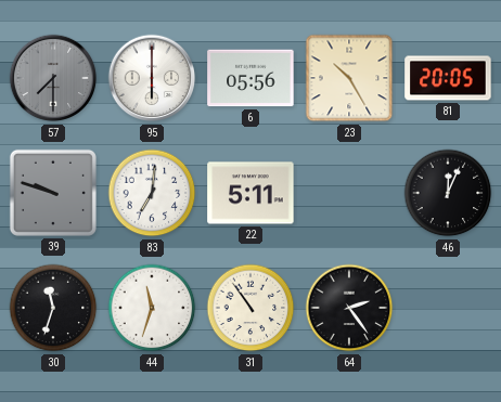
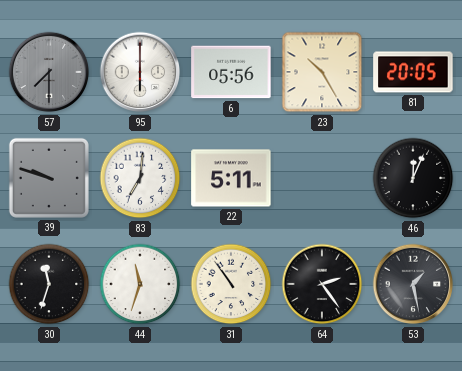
53: none -> 1:28
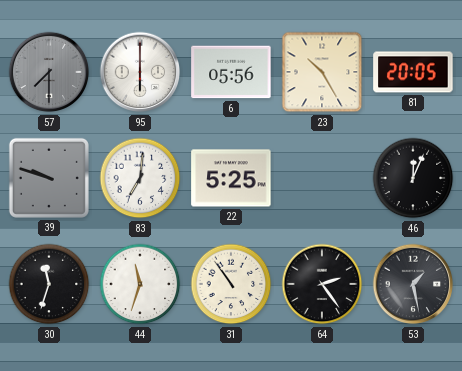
22: 5:11 -> 5:25
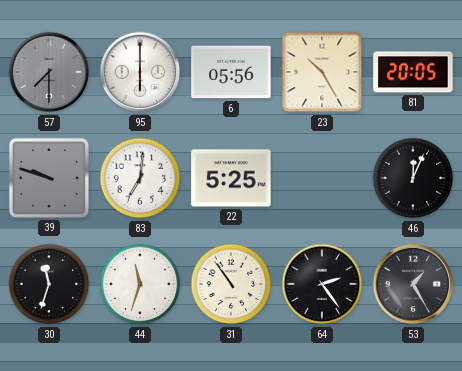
53: 1:28 -> 1:25
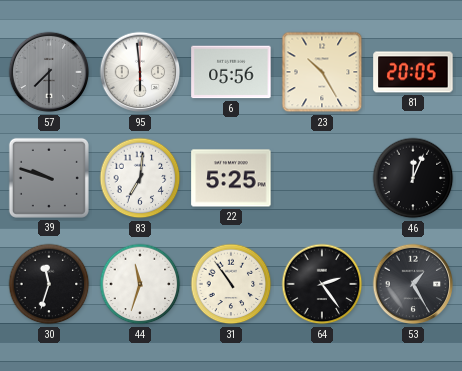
95: 6:00 -> 5:59
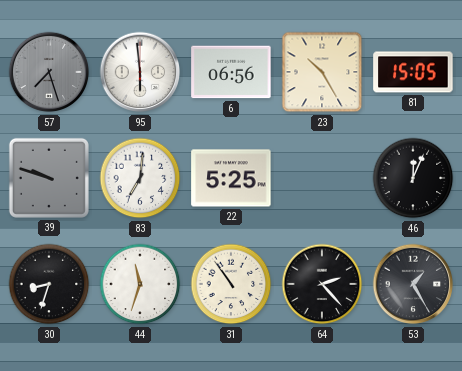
57: 7:30 -> 7:27
6: 05:56 -> 06:56
81: 20:05 -> 15:05
30: 11:33 -> 8:33
64: 2:24 -> 2:23
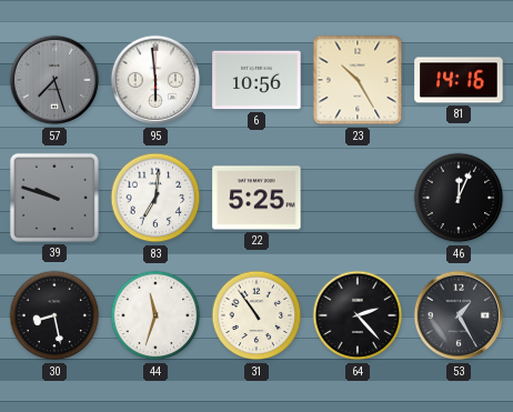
6: 06:56 -> 10:56
81: 15:05 -> 14:16
30: 8:33 -> 8:28
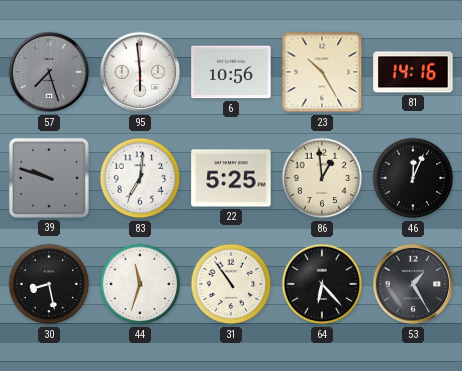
86: none -> 12:59
64: 2:23 -> 6:23
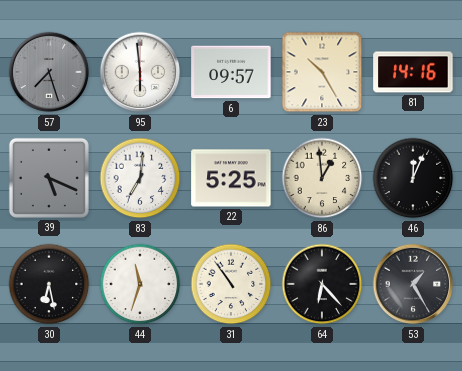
6: 10:56 -> 09:57
39: 9:48 -> 5:19
30: 8:28 -> 6:28
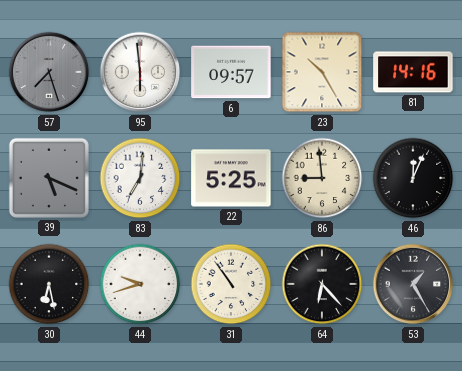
86: 12:59 -> 8:59
44: 11:33 -> 9:42
